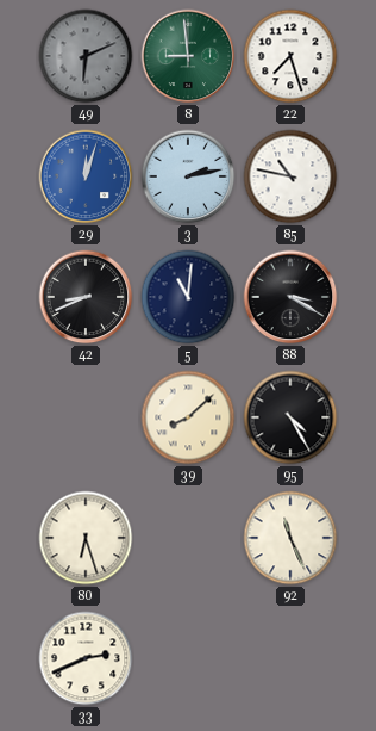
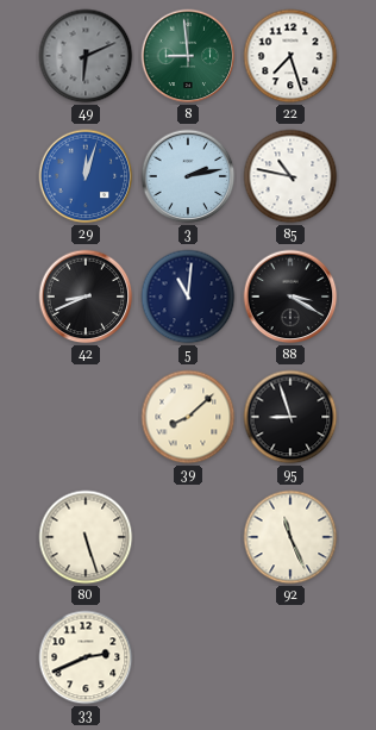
95: 4:25 -> 8:57
80: 6:27 -> 5:27
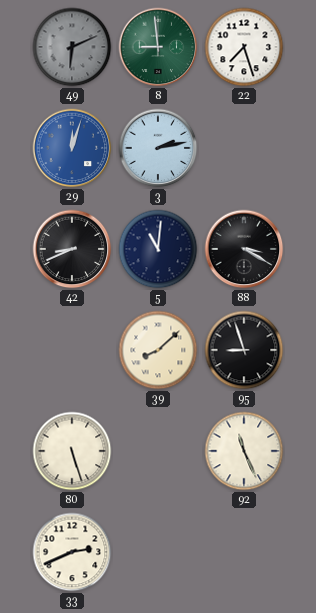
85: 10:47 -> none
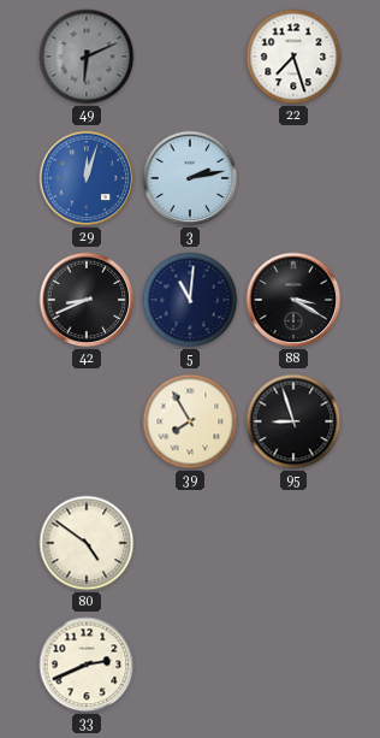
8: 8:59 -> none
39: 8:08 -> 7:55
80: 5:27 -> 4:51
92: 11:26 -> none
